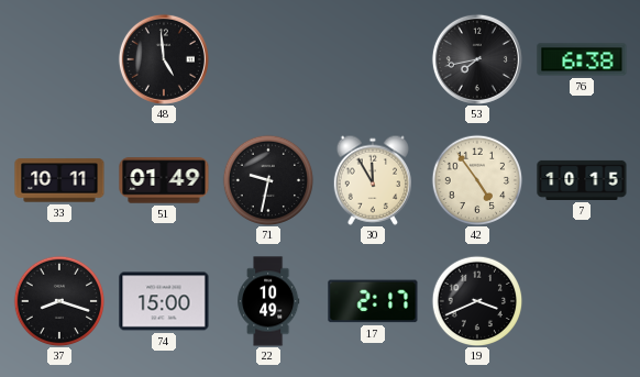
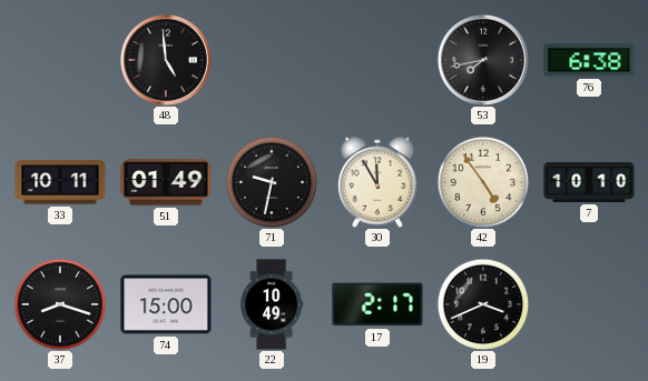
7: 10:15 -> 10:10
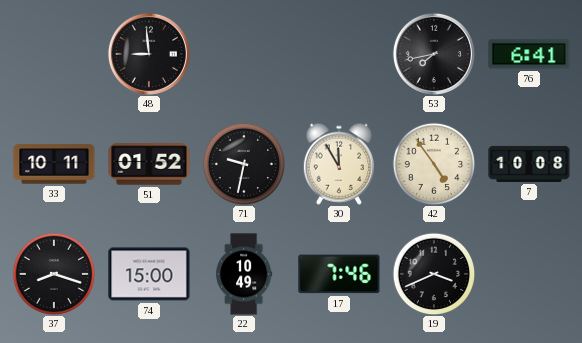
48: 4:59 -> 8:59
76: 6:38 -> 6:41
51: 01:49 -> 01:52
7: 10:10 -> 10:08
17: 2:17 -> 7:46
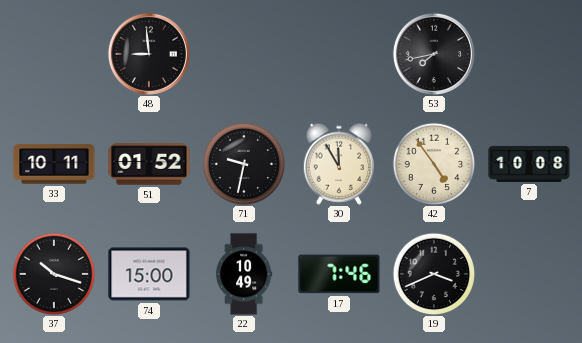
76: 6:41 -> none
37: 8:18 -> 10:18
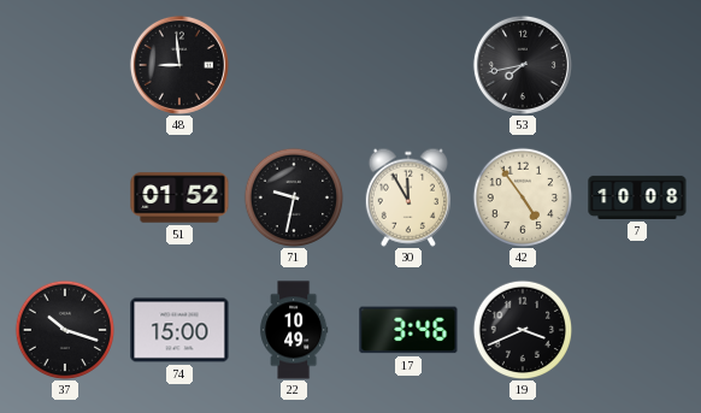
33: 10:11 -> none
17: 7:46 -> 3:46
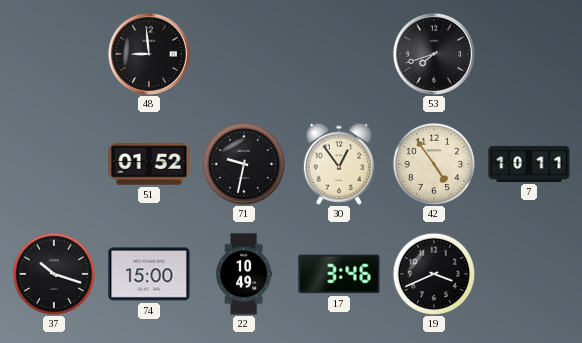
53: 7:43 -> 7:42
30: 11:55 -> 12:54
7: 10:08 -> 10:11
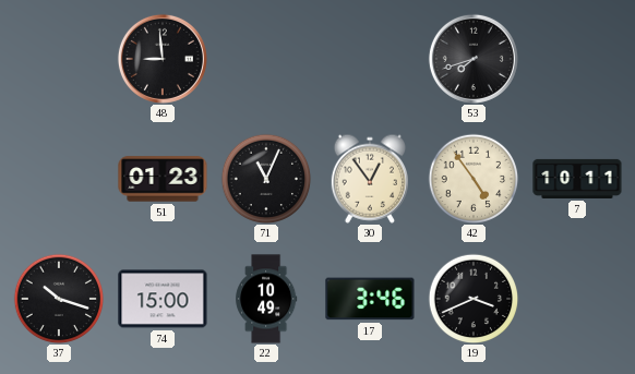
51: 01:52 -> 01:23
71: 9:32 -> 11:04
